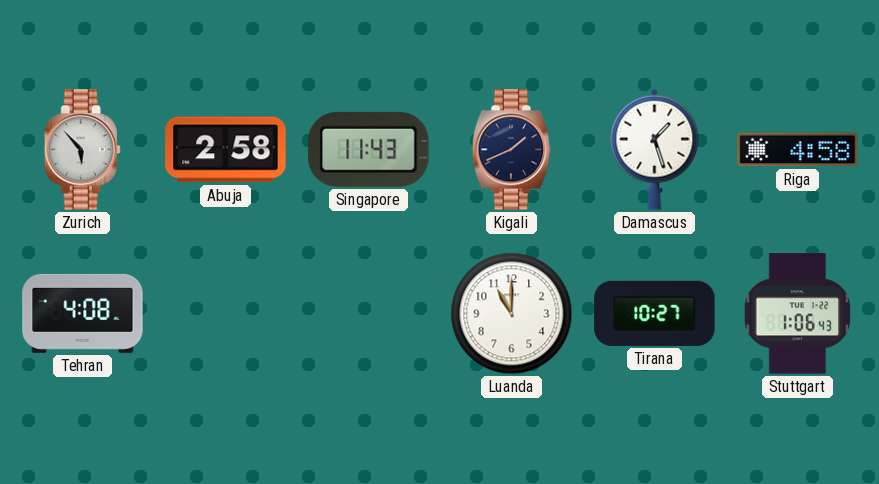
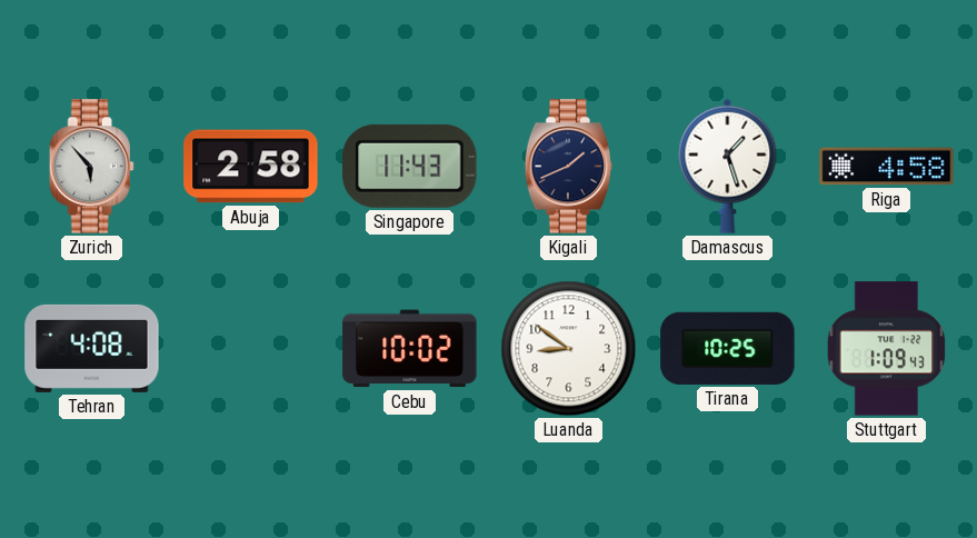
Cebu: none -> 10:02
Luanda: 11:00 -> 8:51
Tirana: 10:27 -> 10:25
Stuttgart: 1:06 -> 1:09
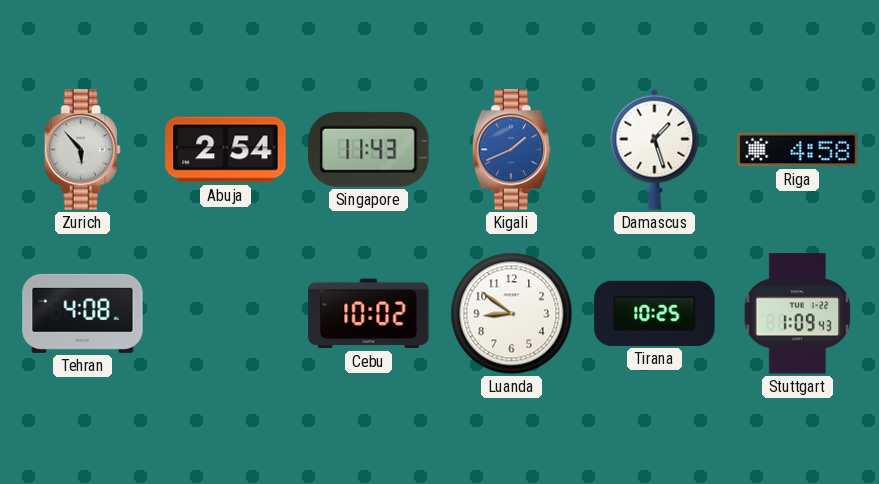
Abuja: 2:58 -> 2:54
Kigali dial: navy -> blue
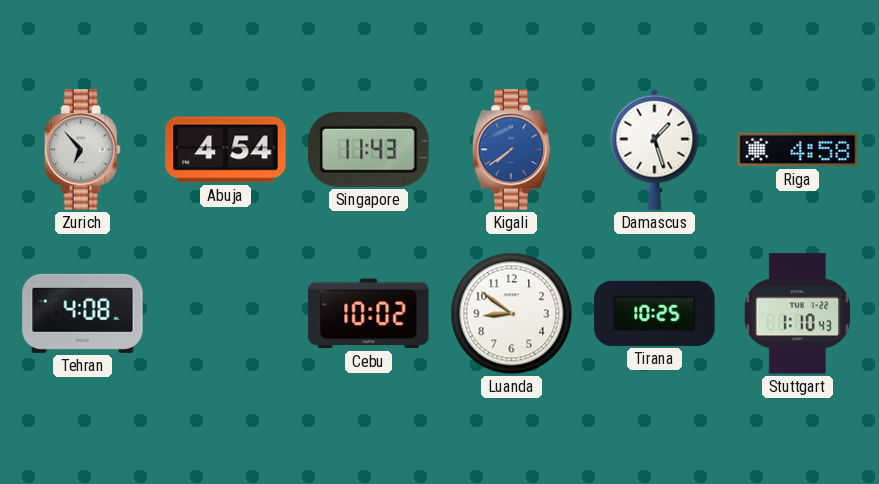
Zurich: 5:53 -> 6:53
Abuja: 2:54 -> 4:54
Kigali: 1:41 -> 7:39
Stuttgart: 1:09 -> 1:10
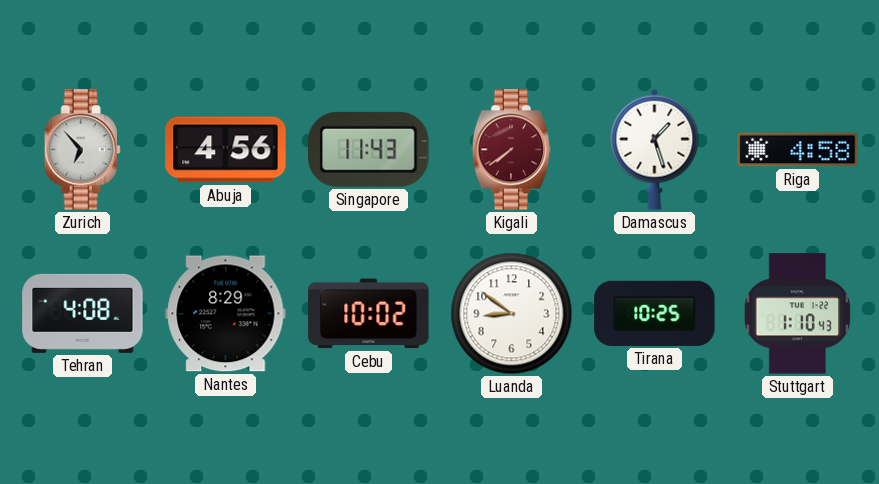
Abuja: 4:54 -> 4:56
Kigali dial: blue -> burgundy
Nantes: none -> 8:29
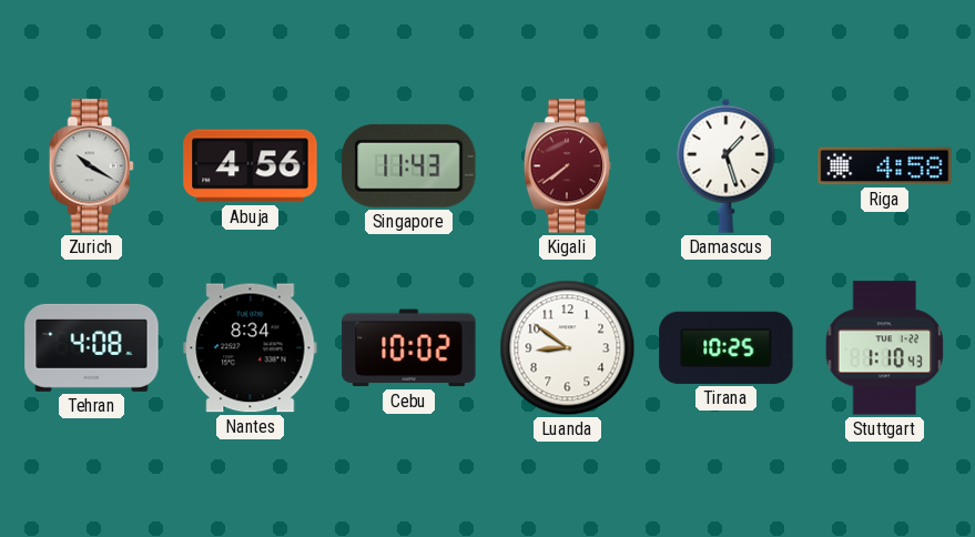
Zurich: 6:53 -> 10:20
Nantes: 8:29 -> 8:34
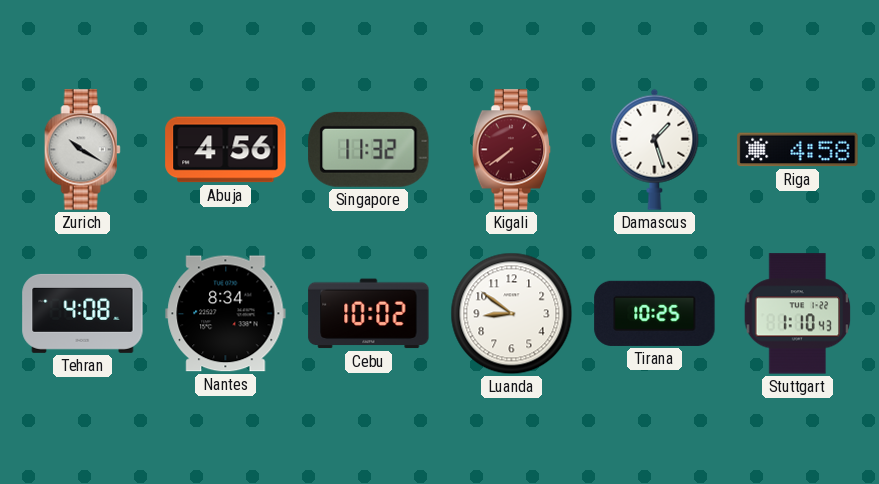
Singapore: 11:43 -> 11:32
